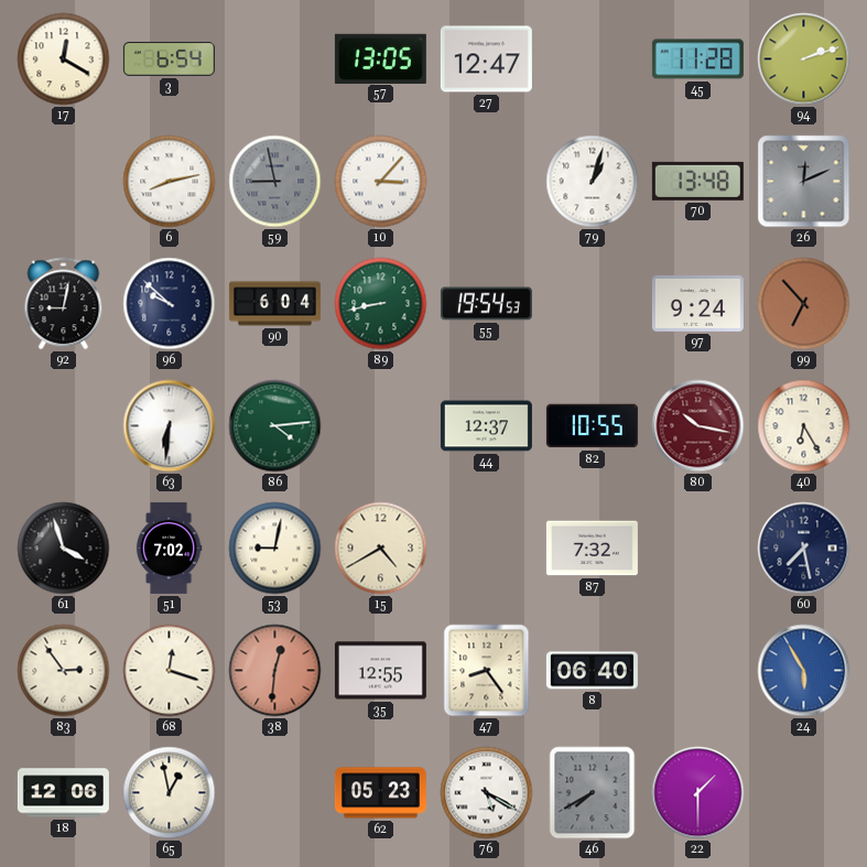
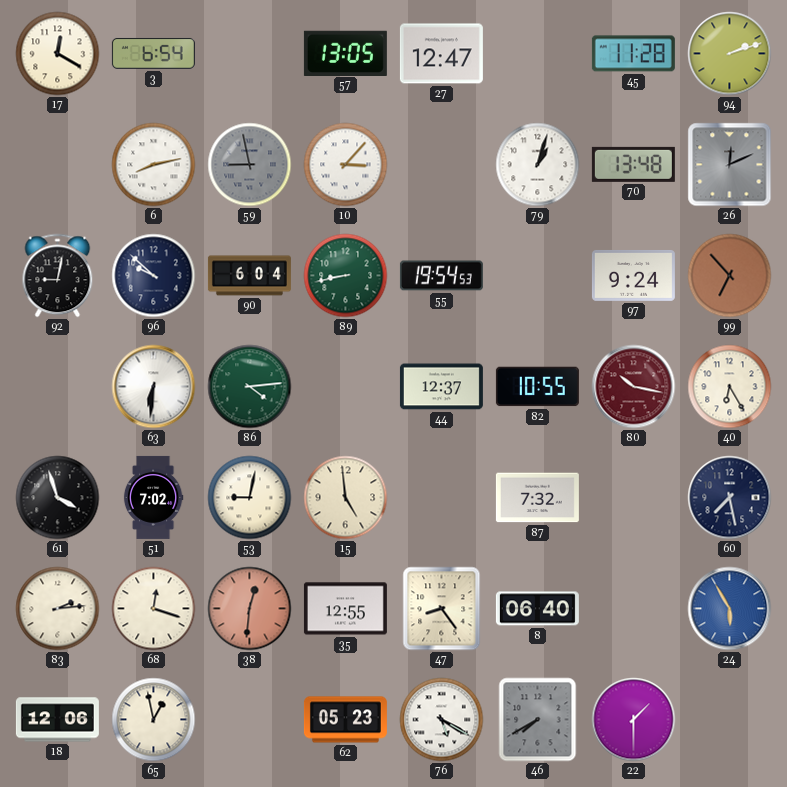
15: 4:40 -> 4:59
83: 2:54 -> 2:14
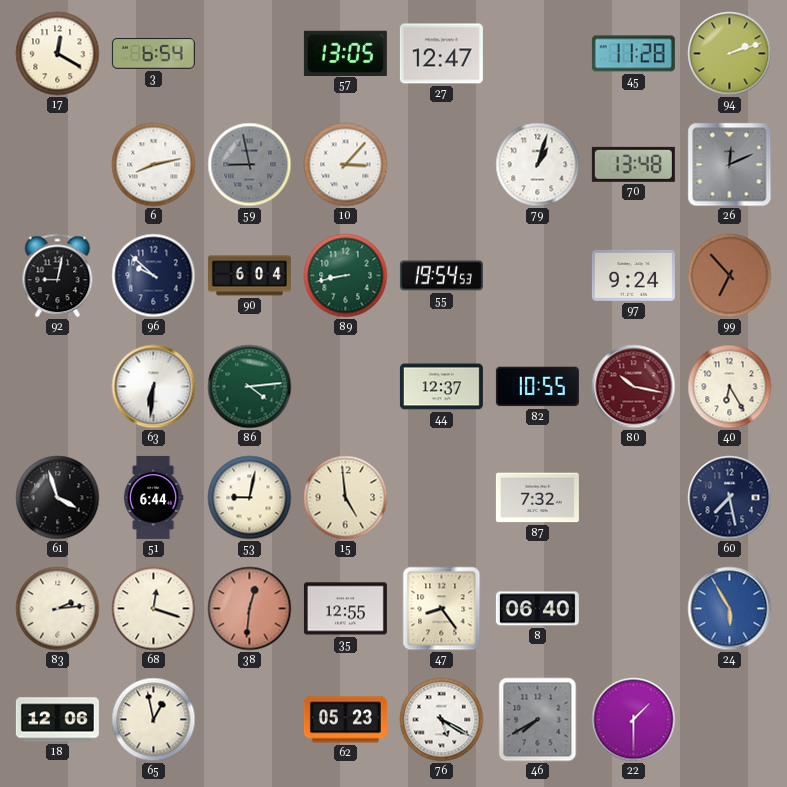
51: 7:02 -> 6:44
